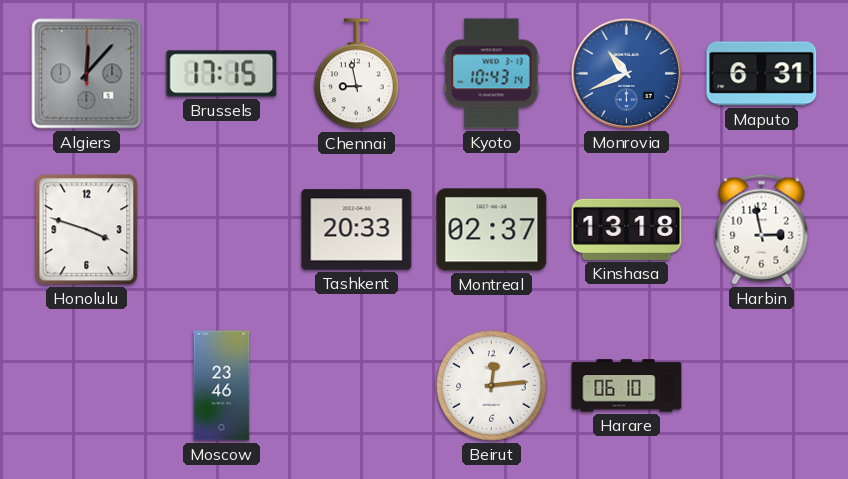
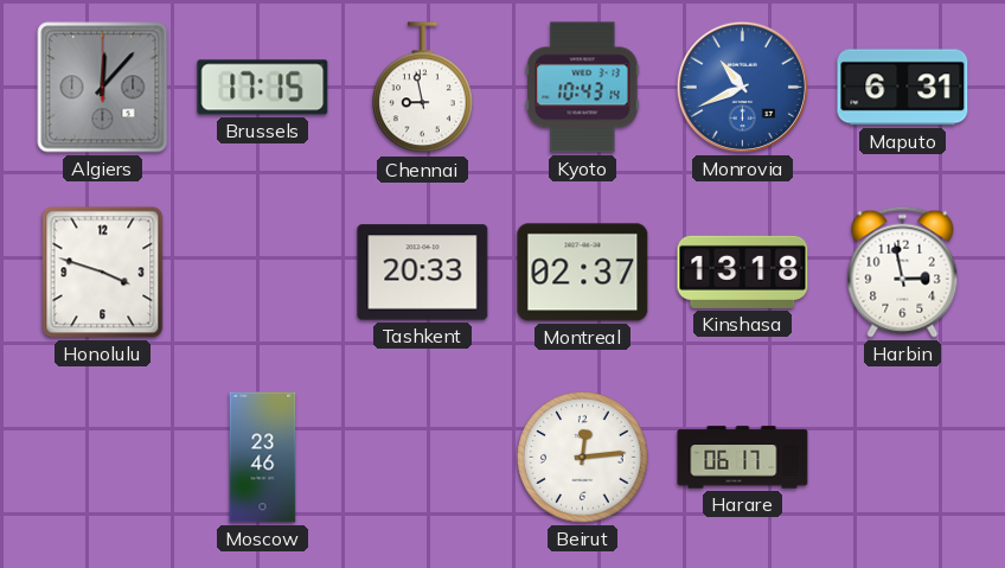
Harare: 06:10 -> 06:17
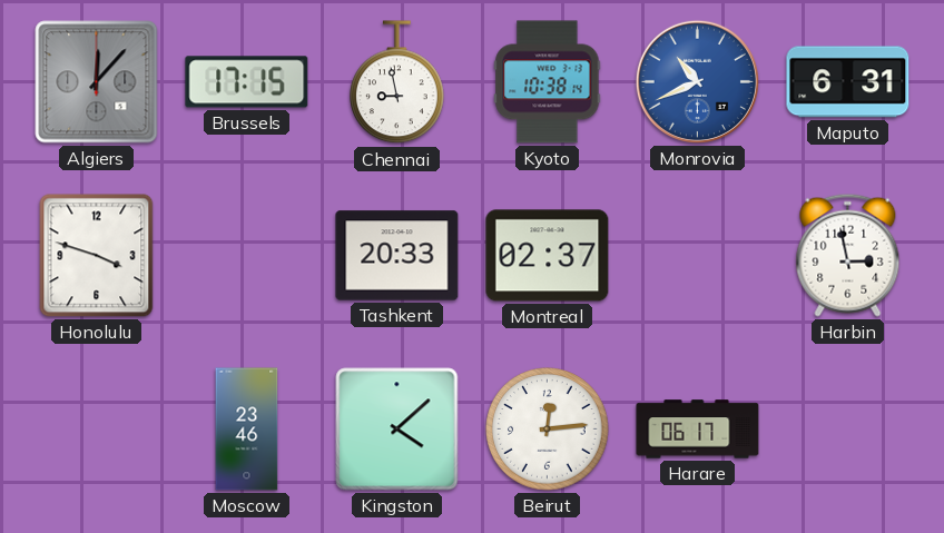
Kyoto: 10:43 -> 10:38
Kinshasa: 13:18 -> none
Kingston: none -> 4:08
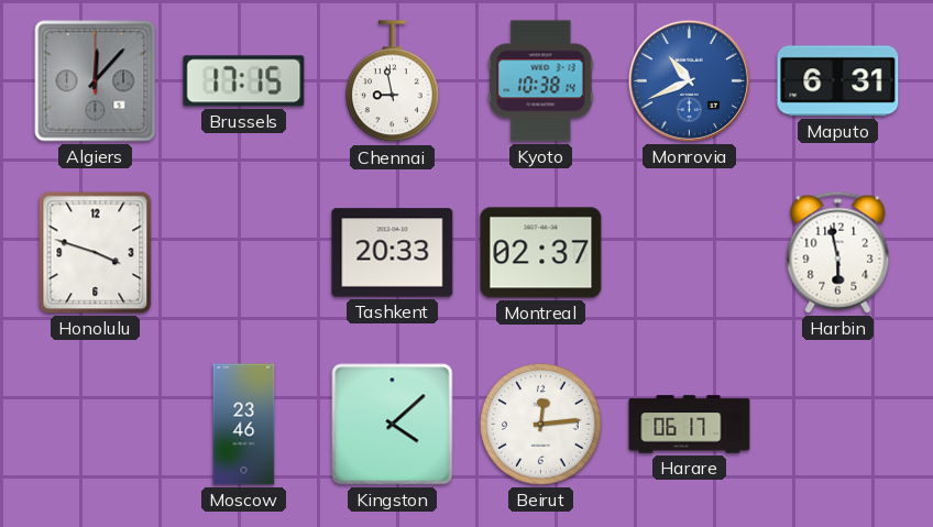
Harbin: 2:58 -> 5:58
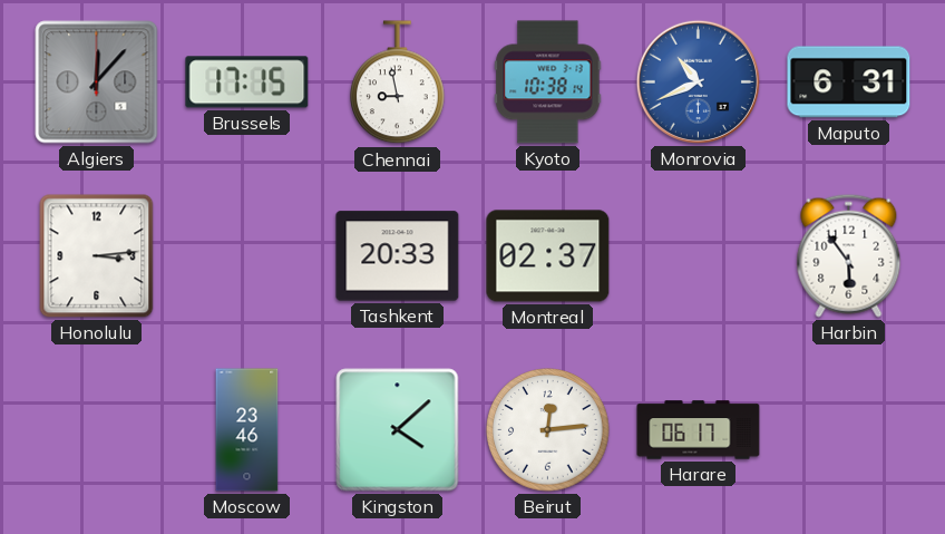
Honolulu: 3:48 -> 3:14
Harbin: 5:58 -> 5:54
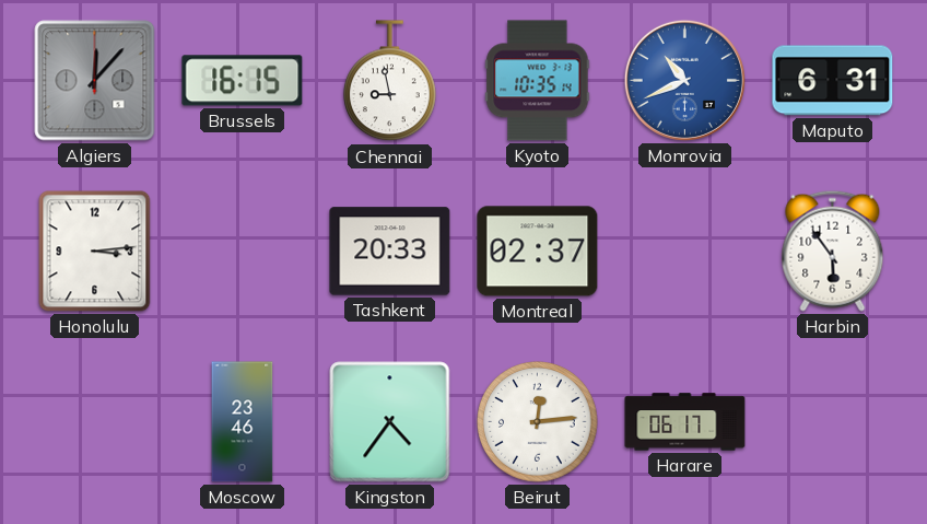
Brussels: 17:15 -> 16:15
Kyoto: 10:38 -> 10:35
Kingston: 4:08 -> 4:36
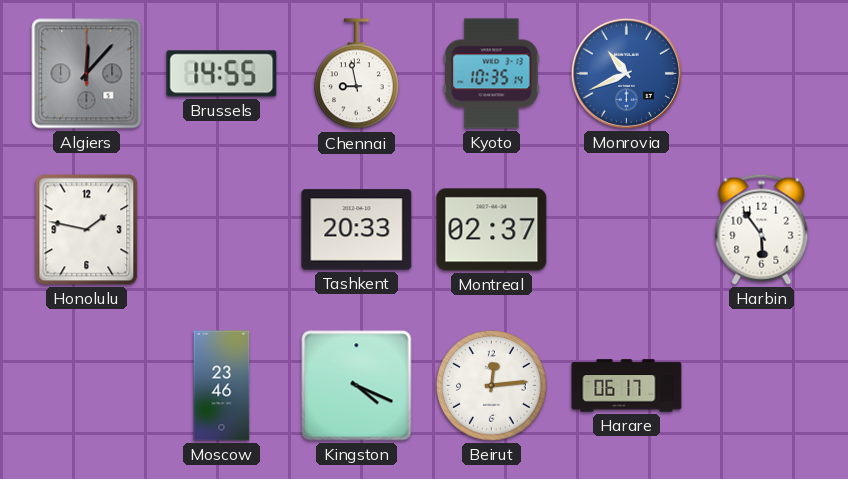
Brussels: 16:15 -> 14:55
Maputo: 6:31 -> none
Honolulu: 3:14 -> 1:47
Kingston: 4:36 -> 4:19
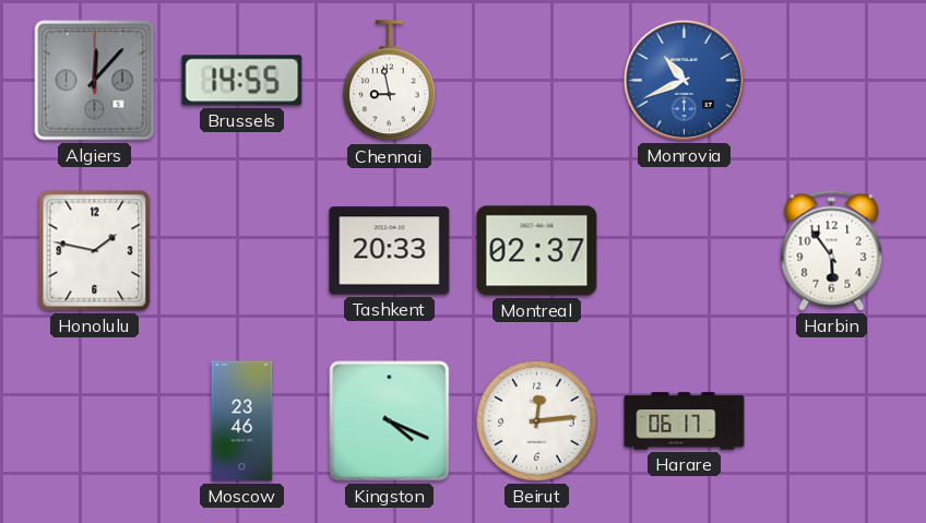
Kyoto: 10:35 -> none
